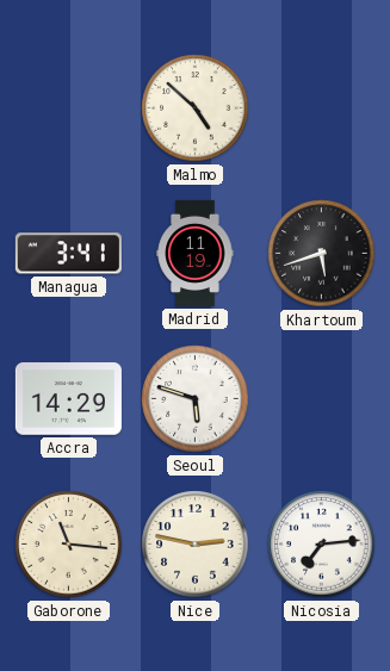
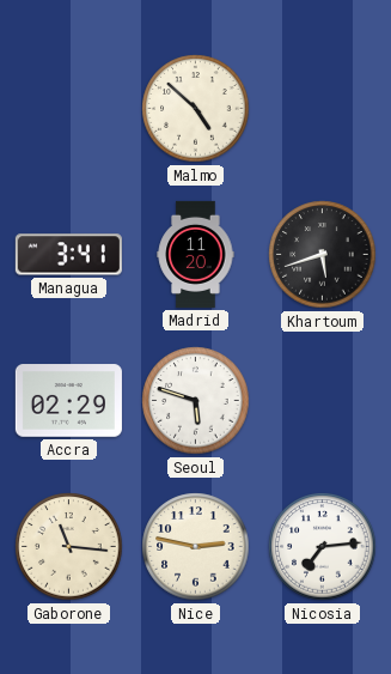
Madrid: 11:19 -> 11:20
Accra: 14:29 -> 02:29
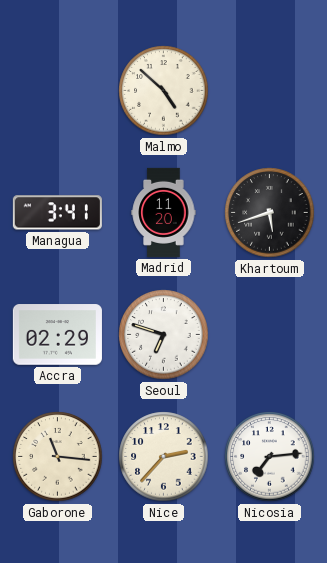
Seoul: 5:48 -> 6:48
Nice: 2:47 -> 2:37
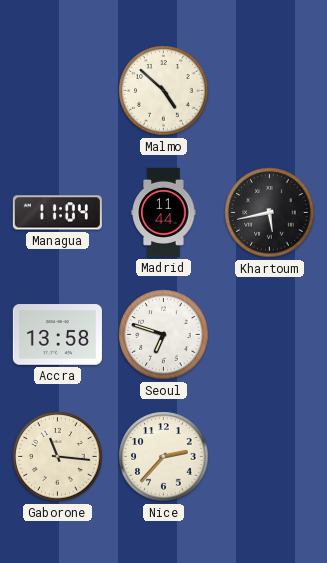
Managua: 3:41 -> 11:04
Madrid: 11:20 -> 11:44
Khartoum: 5:42 -> 5:43
Accra: 02:29 -> 13:58
Nicosia: 7:14 -> none
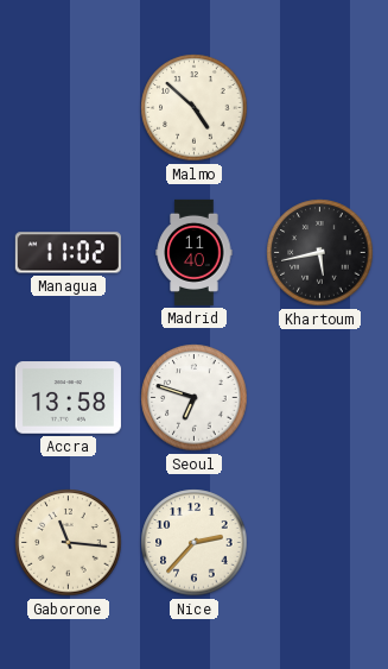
Managua: 11:04 -> 11:02
Madrid: 11:44 -> 11:40
